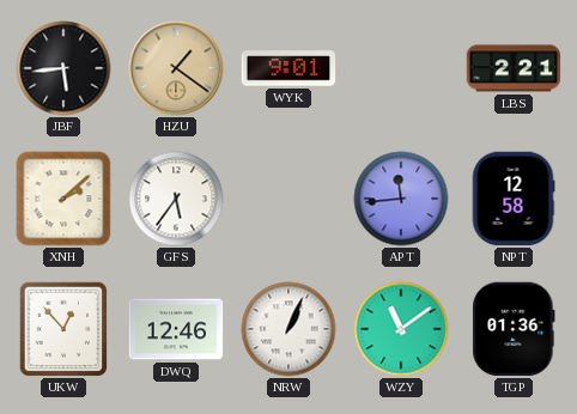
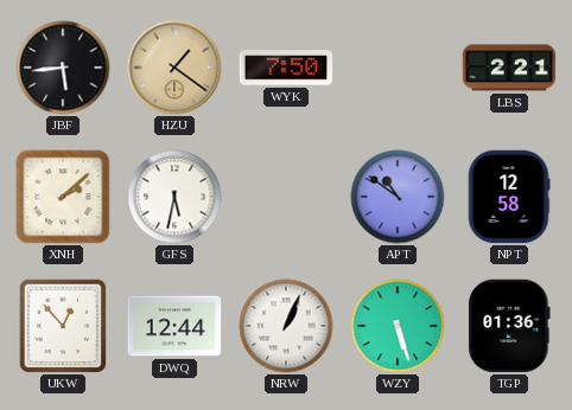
WYK: 9:01 -> 7:50
GFS: 5:36 -> 5:32
APT: 11:44 -> 10:51
DWQ: 12:46 -> 12:44
WZY: 11:09 -> 5:27
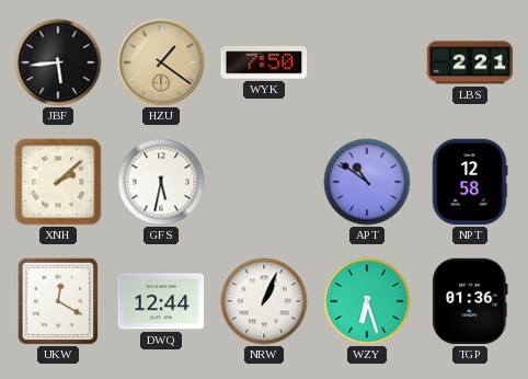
UKW: 12:53 -> 12:20
WZY: 5:27 -> 6:27
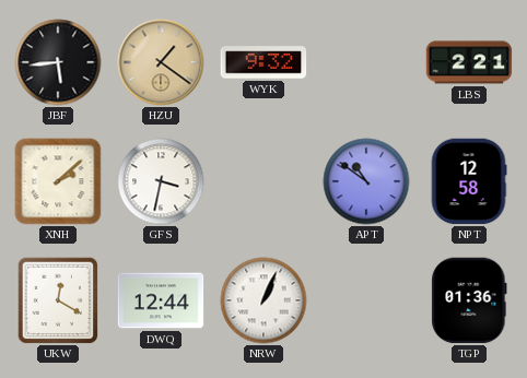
WYK: 7:50 -> 9:32
GFS: 5:32 -> 3:32
WZY: 6:27 -> none
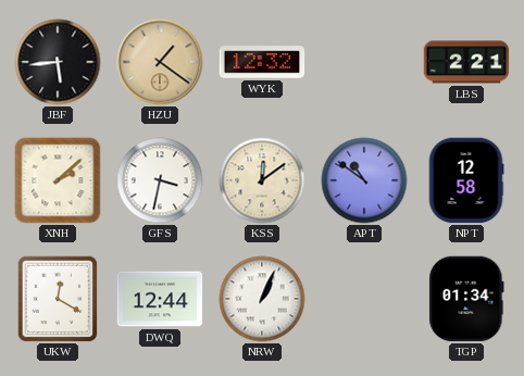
WYK: 9:32 -> 12:32
KSS: none -> 12:09
TGP: 01:36 -> 01:34
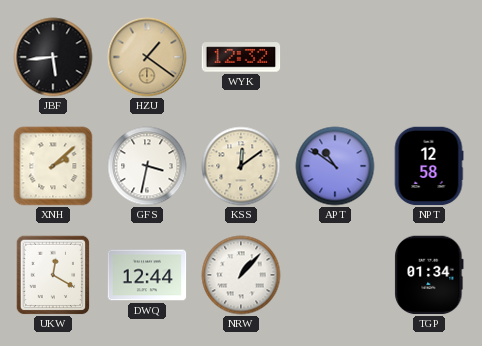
LBS: 2:21 -> none
NRW: 1:04 -> 1:07
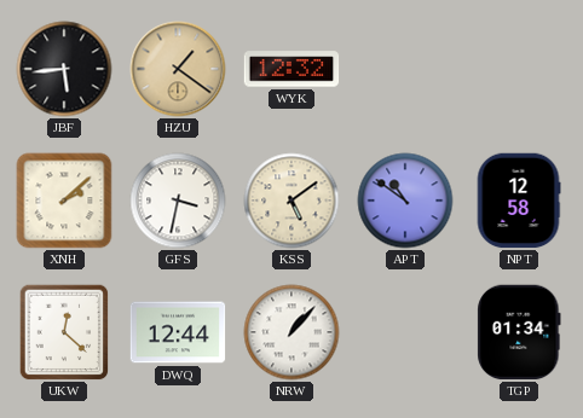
KSS: 12:09 -> 5:09
UKW: 12:20 -> 12:22
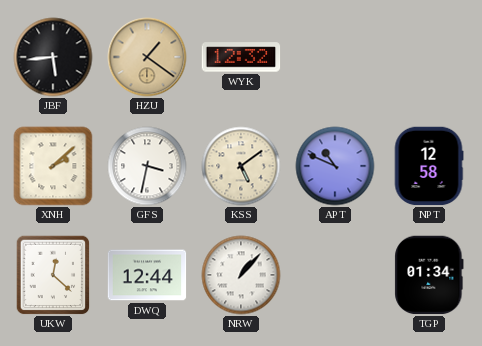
APT: 10:51 -> 10:49
